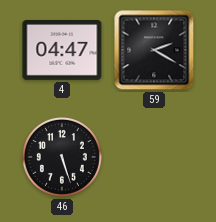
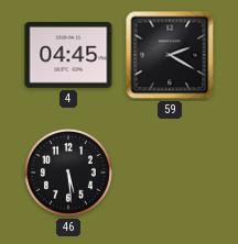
4: 04:47 -> 04:45
46: 5:27 -> 5:29
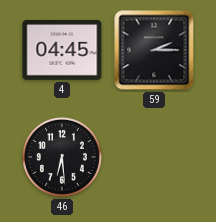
59: 2:20 -> 2:15
46: 5:29 -> 6:29
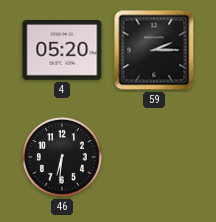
4: 04:45 -> 05:20
46: 6:29 -> 6:31
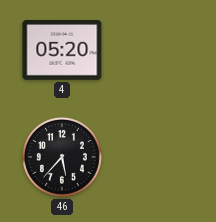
59: 2:15 -> none
46: 6:31 -> 5:37
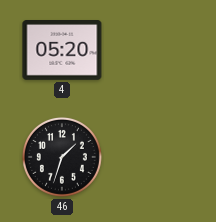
46: 5:37 -> 1:33
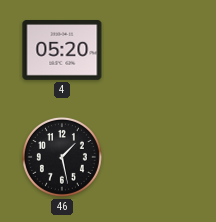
46: 1:33 -> 1:28
